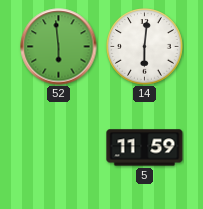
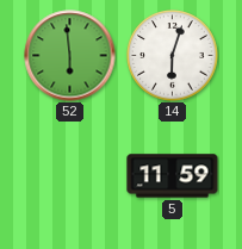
14: 6:01 -> 6:03
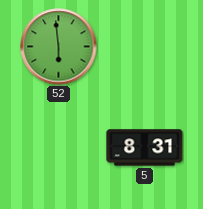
14: 6:03 -> none
5: 11:59 -> 8:31
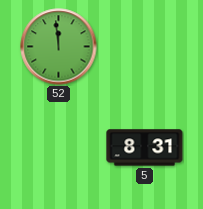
52: 5:59 -> 11:59
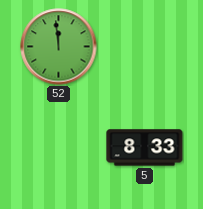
5: 8:31 -> 8:33
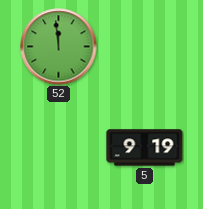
5: 8:33 -> 9:19
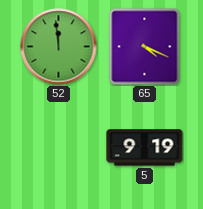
65: none -> 4:19
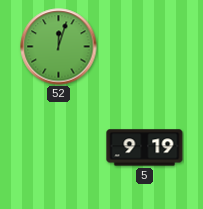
52: 11:59 -> 12:03
65: 4:19 -> none
